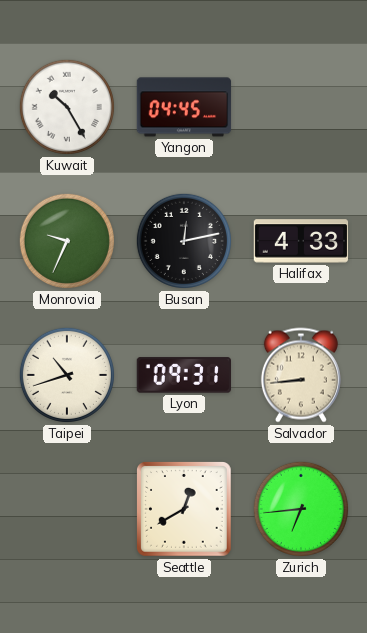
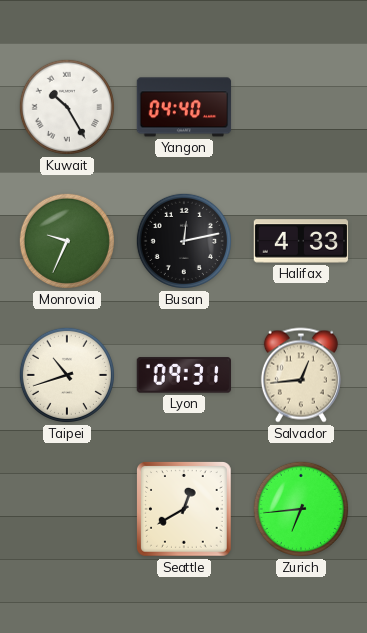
Yangon: 04:45 -> 04:40
Salvador: 8:44 -> 12:44
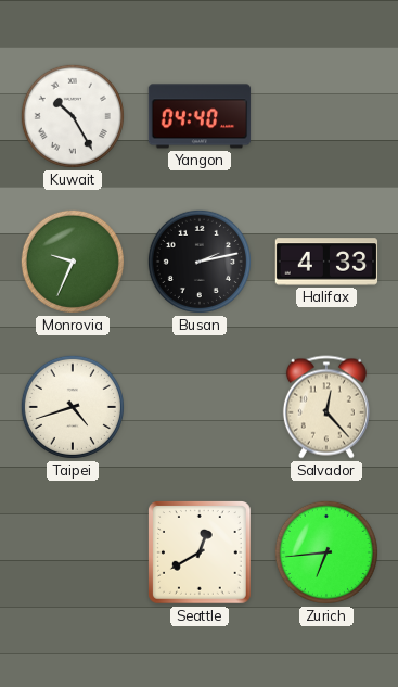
Busan: 12:13 -> 2:13
Taipei: 10:42 -> 4:42
Lyon: 09:31 -> none
Salvador: 12:44 -> 12:23
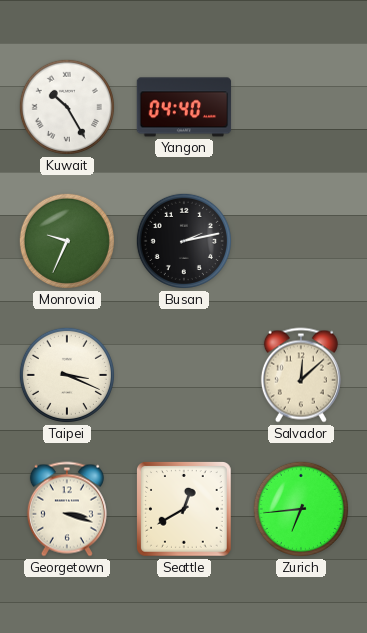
Halifax: 4:33 -> none
Taipei: 4:42 -> 3:19
Salvador: 12:23 -> 12:08
Georgetown: none -> 3:18
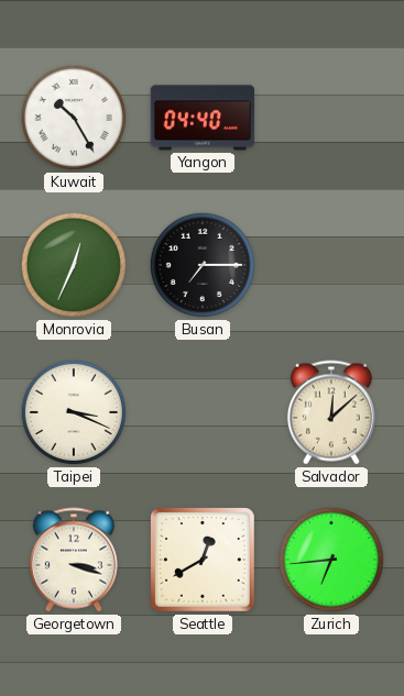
Monrovia: 9:34 -> 12:34
Busan: 2:13 -> 7:15
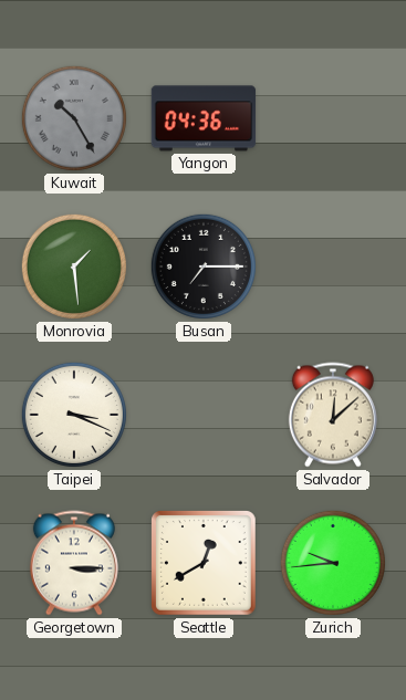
Kuwait dial: white -> grey
Yangon: 04:40 -> 04:36
Monrovia: 12:34 -> 1:29
Georgetown: 3:18 -> 3:15
Zurich: 6:44 -> 9:44
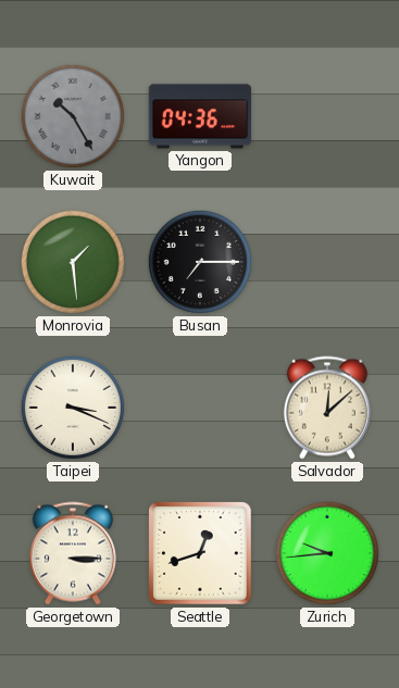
Seattle: 12:40 -> 12:42
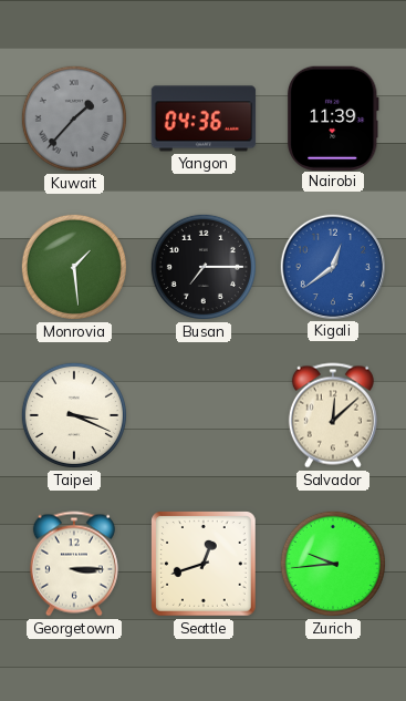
Kuwait: 10:25 -> 1:37
Nairobi: none -> 11:39
Kigali: none -> 12:39
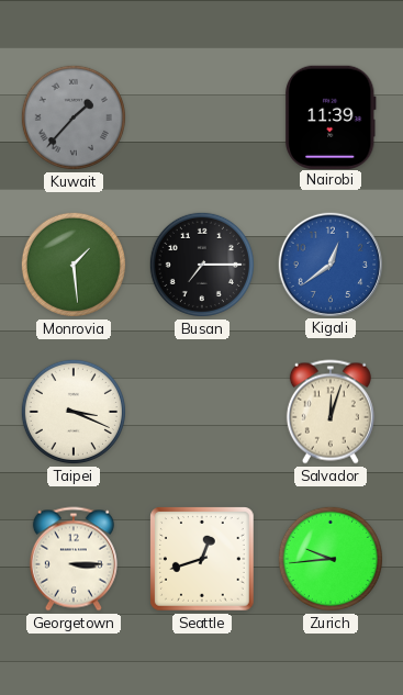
Yangon: 04:36 -> none
Salvador: 12:08 -> 12:03
